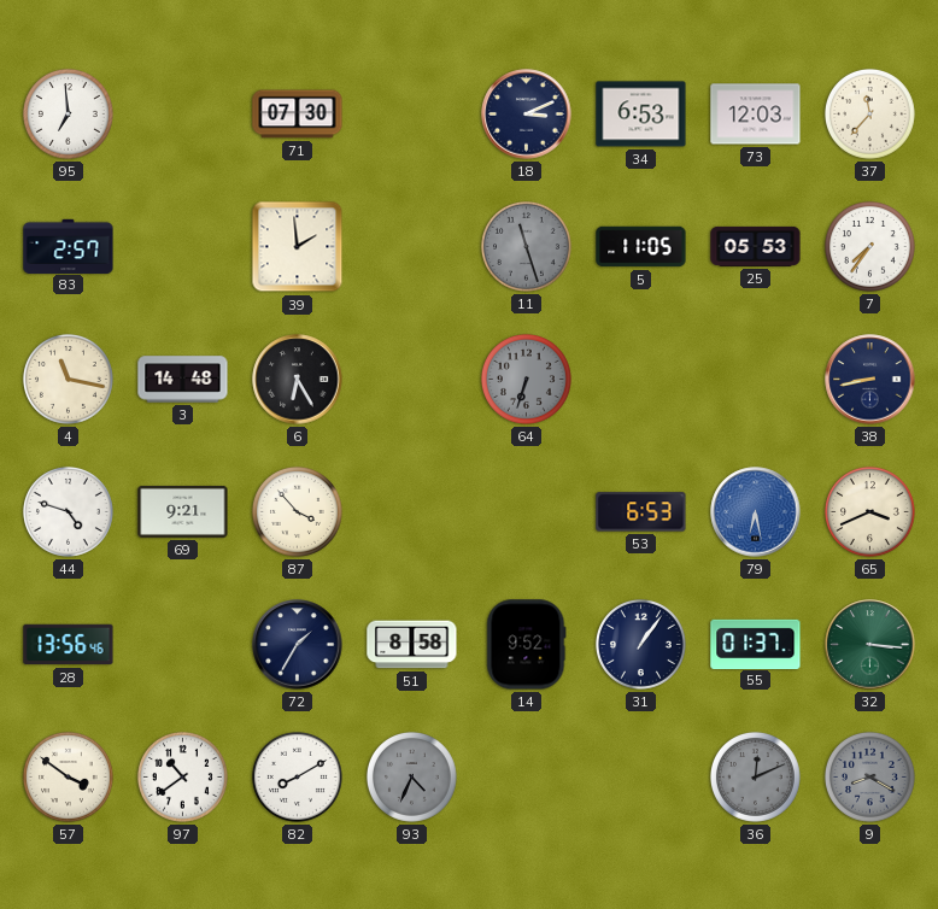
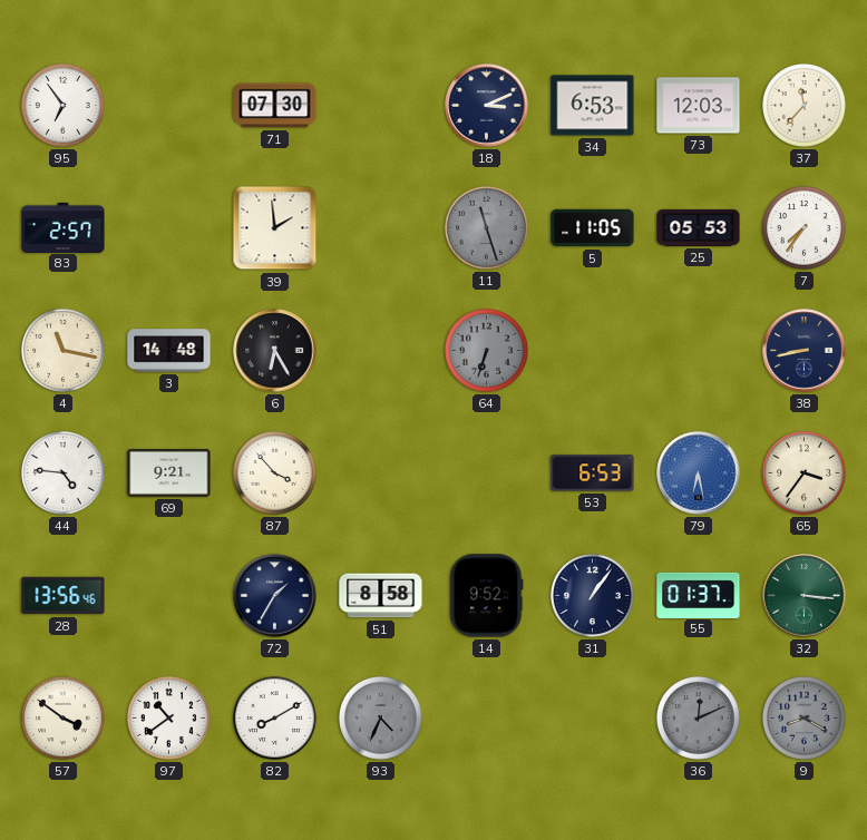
95: 6:59 -> 6:54
44: 4:48 -> 4:46
65: 3:41 -> 3:36
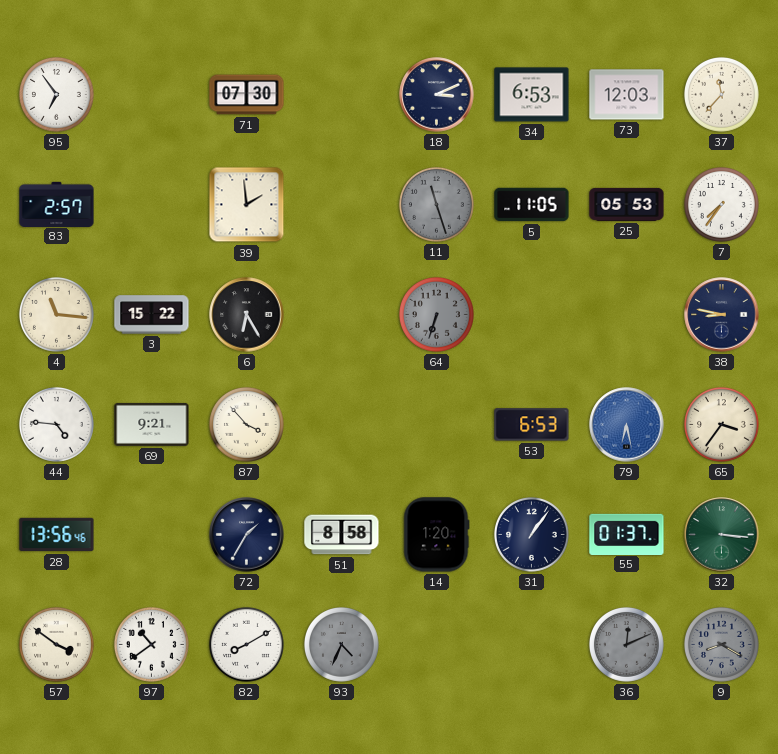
4: 11:17 -> 11:16
3: 14:48 -> 15:22
38: 8:43 -> 8:47
14: 9:52 -> 1:20
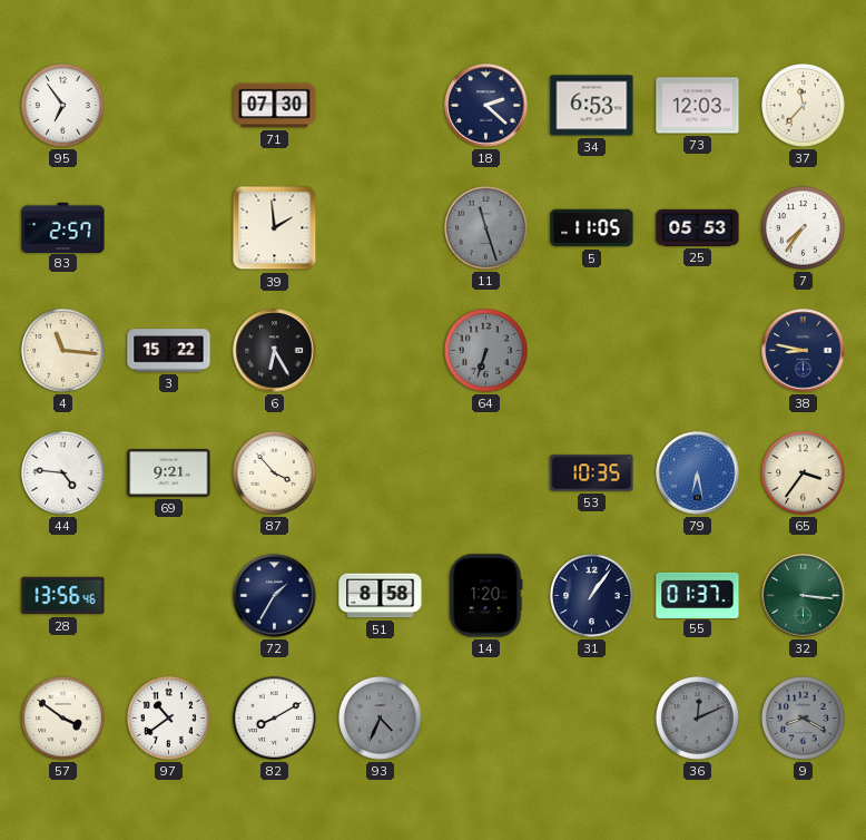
18: 3:11 -> 2:22
53: 6:53 -> 10:35
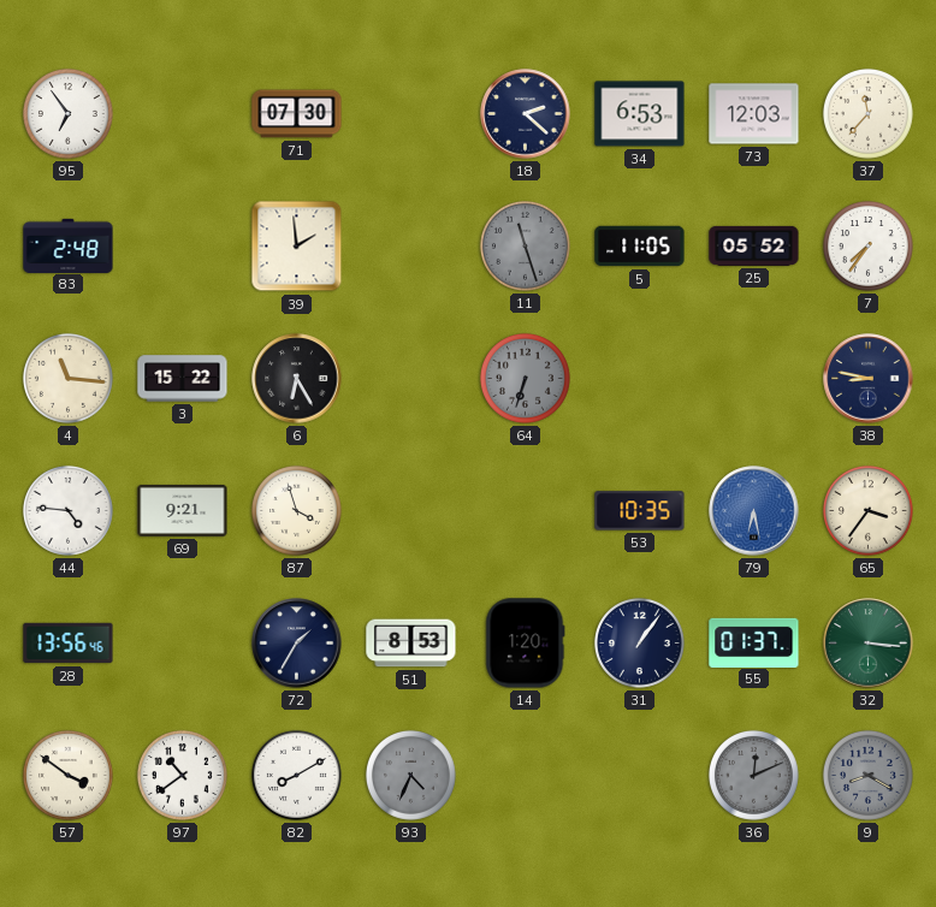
83: 2:57 -> 2:48
25: 05:53 -> 05:52
87: 3:53 -> 3:57
51: 8:58 -> 8:53
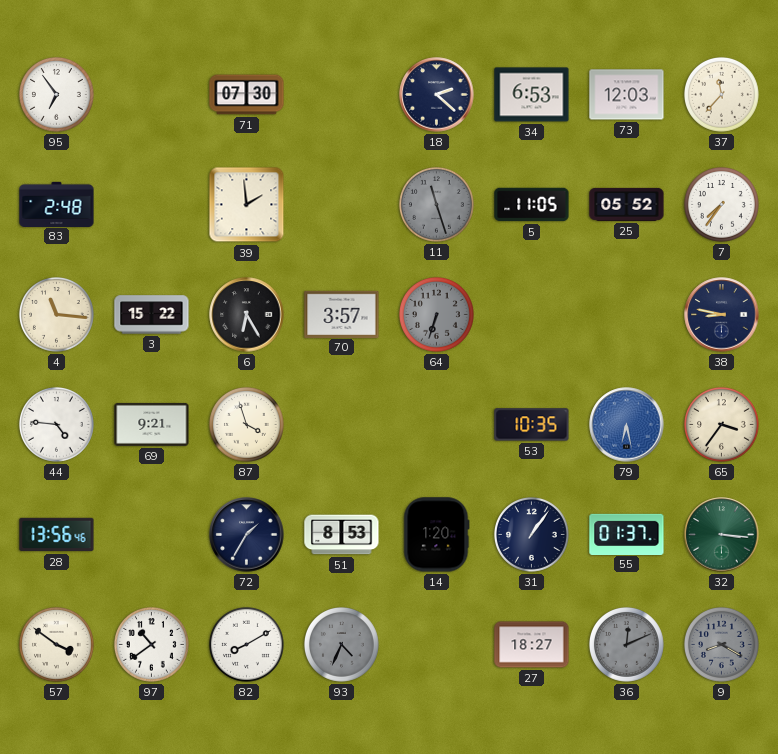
70: none -> 3:57
27: none -> 18:27
